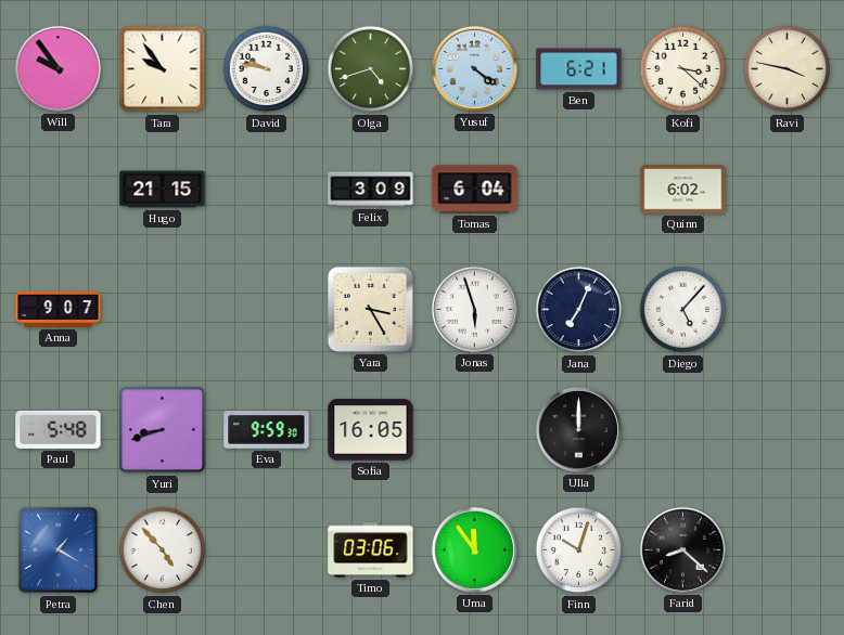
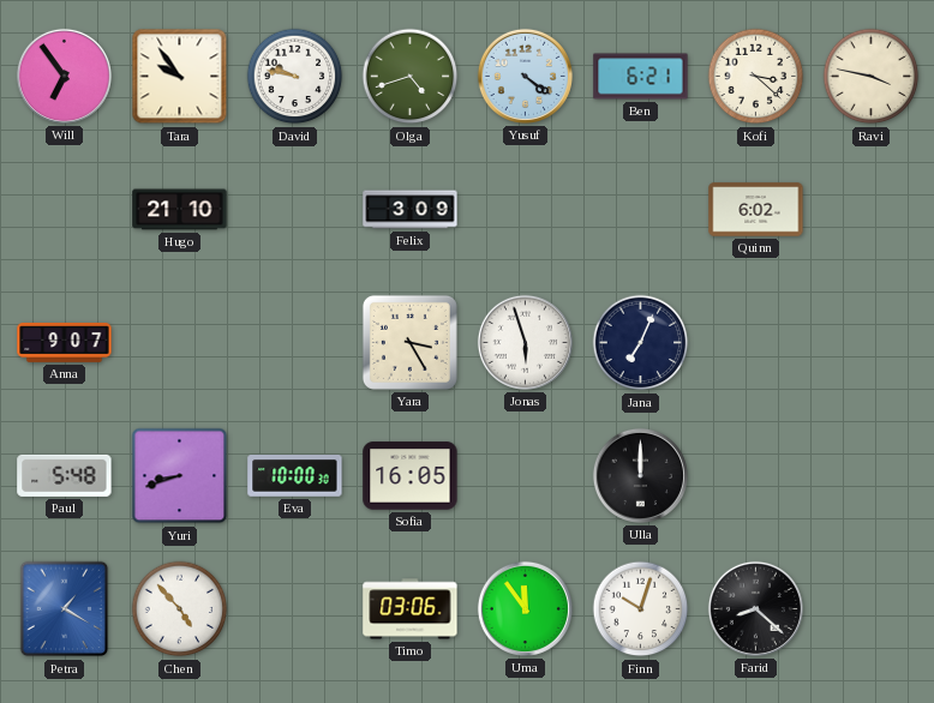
Will: 9:54 -> 6:54
Hugo: 21:15 -> 21:10
Tomas: 6:04 -> none
Diego: 5:07 -> none
Eva: 9:59 -> 10:00
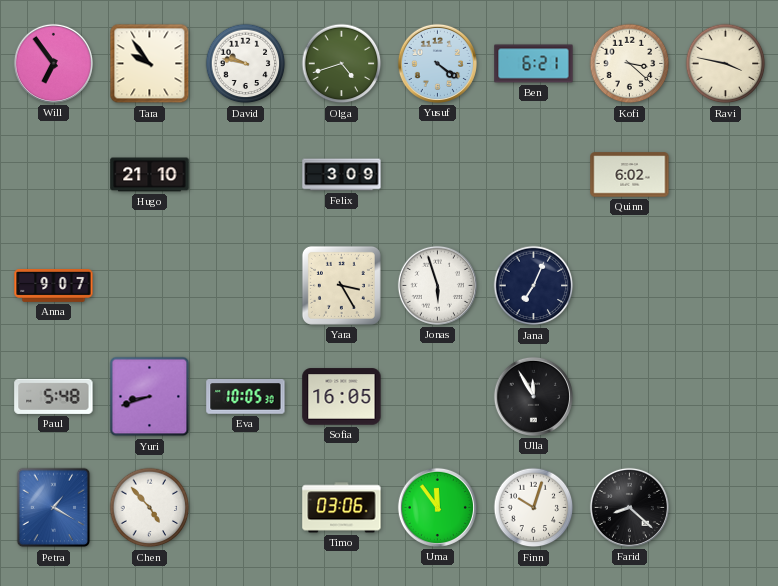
Eva: 10:00 -> 10:05
Ulla: 12:00 -> 11:55
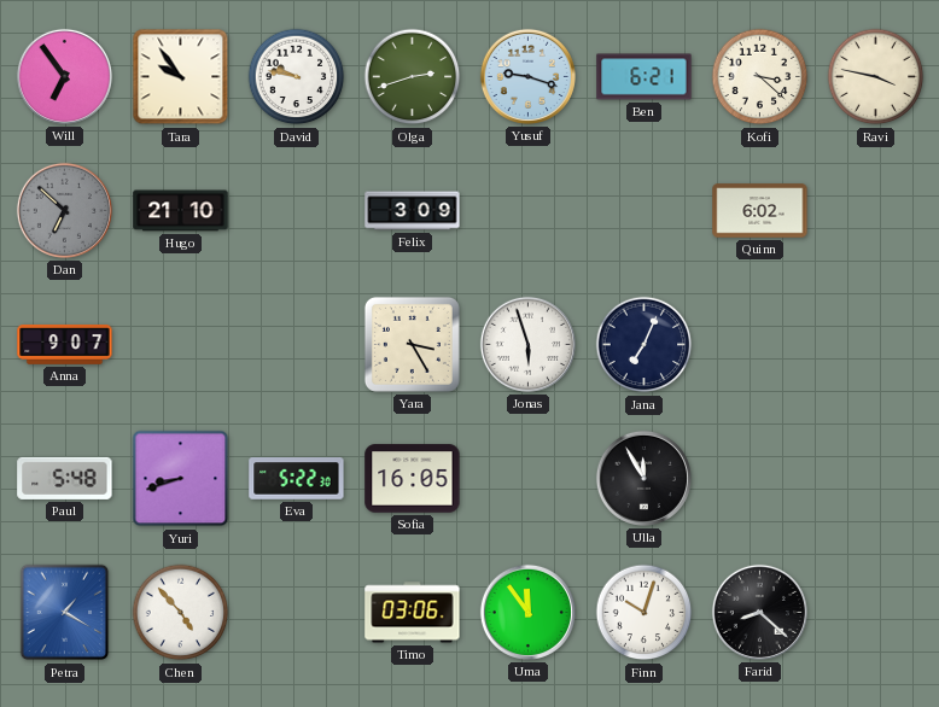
Olga: 4:42 -> 2:42
Yusuf: 4:21 -> 9:18
Dan: none -> 6:52
Eva: 10:05 -> 5:22
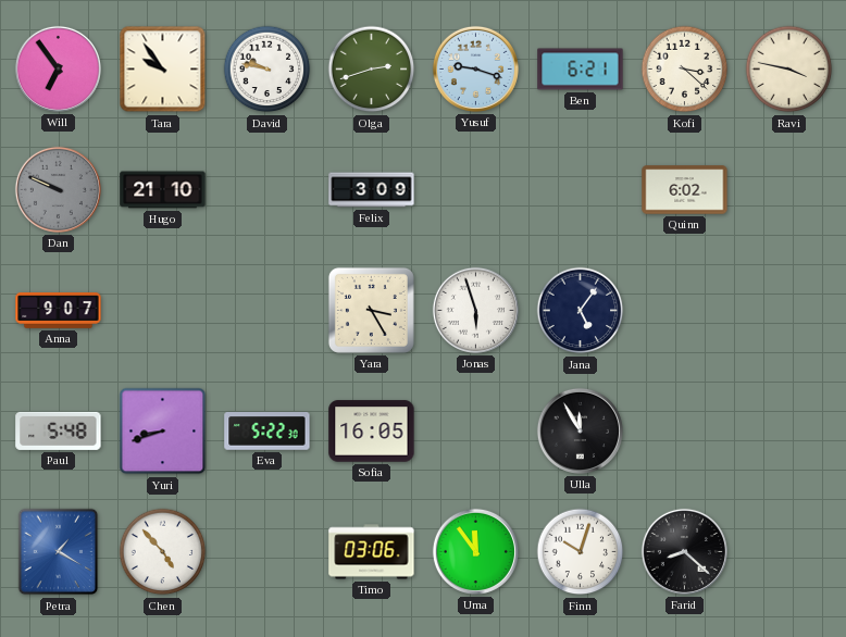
Dan: 6:52 -> 9:49
Jana: 7:04 -> 5:06
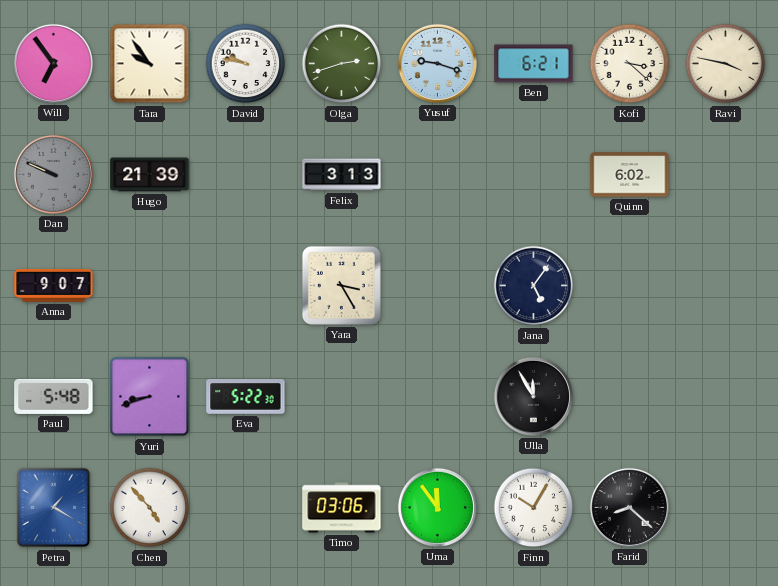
Hugo: 21:10 -> 21:39
Felix: 3:09 -> 3:13
Jonas: 5:57 -> none
Sofia: 16:05 -> none
Finn: 10:03 -> 10:05
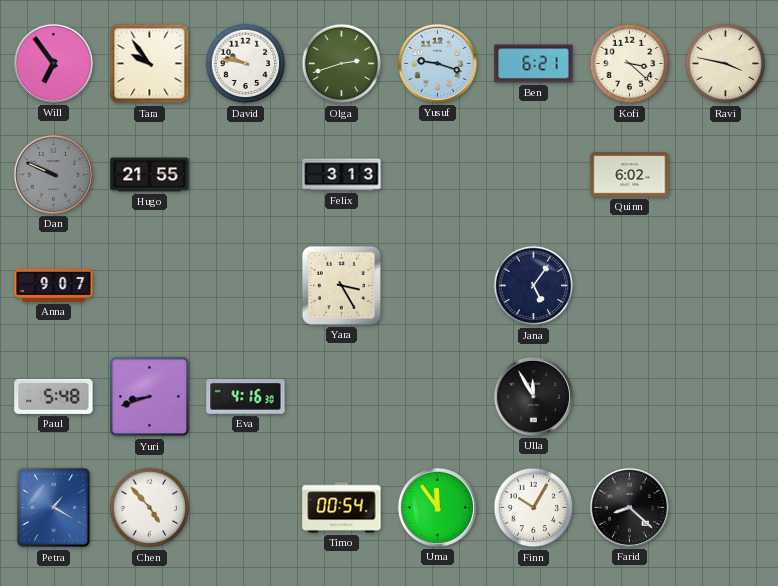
Hugo: 21:39 -> 21:55
Eva: 5:22 -> 4:16
Timo: 03:06 -> 00:54
